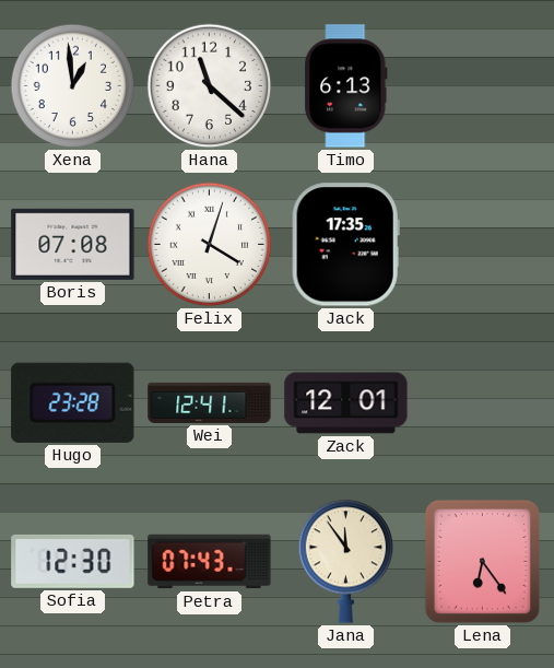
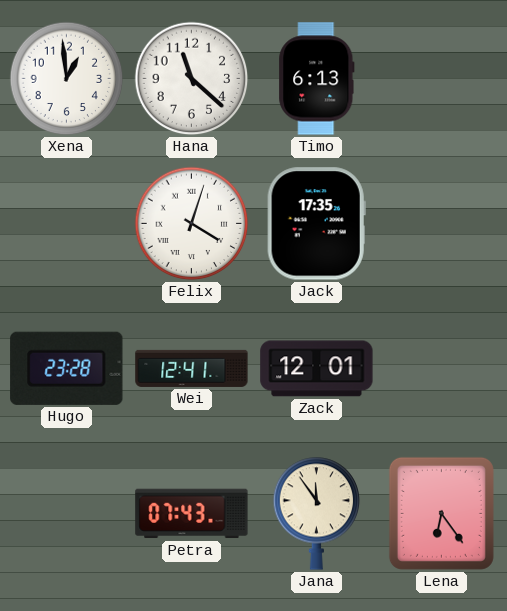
Boris: 07:08 -> none
Sofia: 12:30 -> none
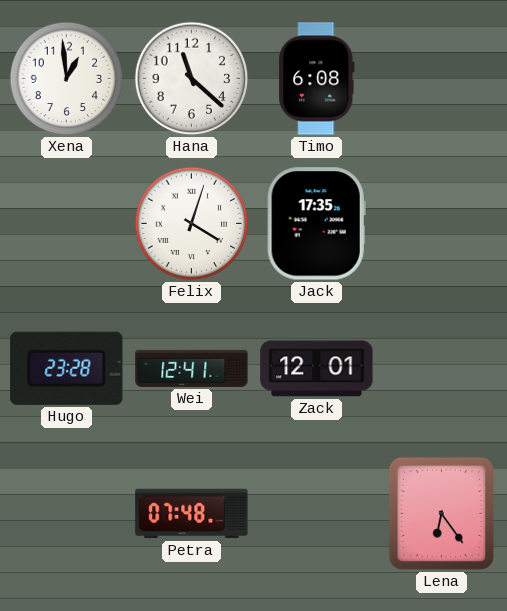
Timo: 6:13 -> 6:08
Petra: 07:43 -> 07:48
Jana: 11:54 -> none
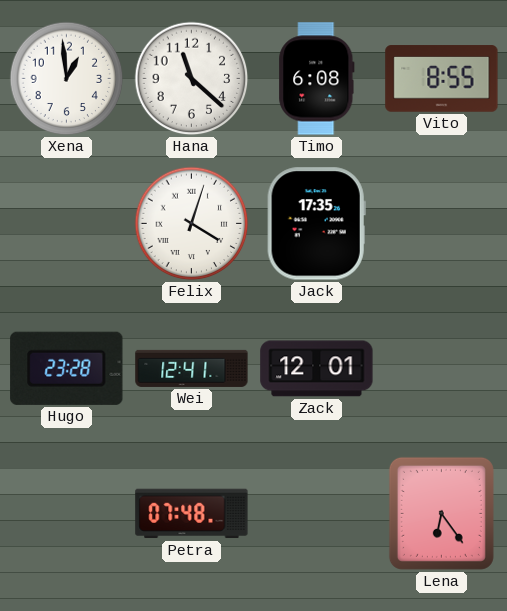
Vito: none -> 8:55
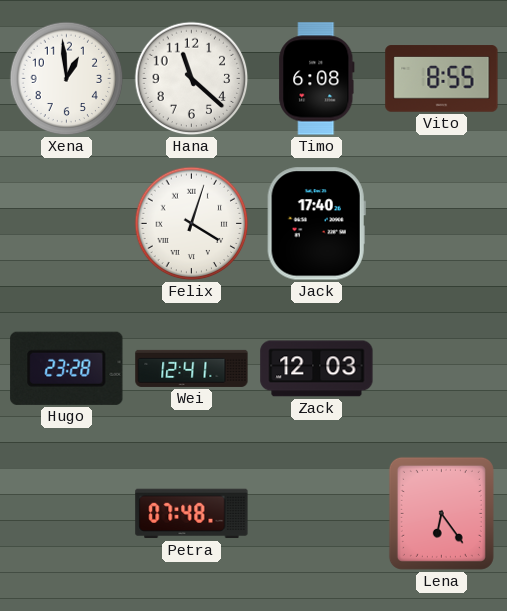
Jack: 17:35 -> 17:40
Zack: 12:01 -> 12:03
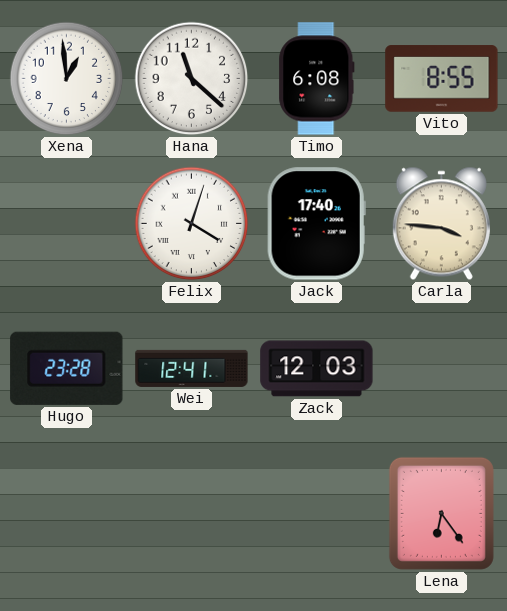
Carla: none -> 3:46
Petra: 07:48 -> none
